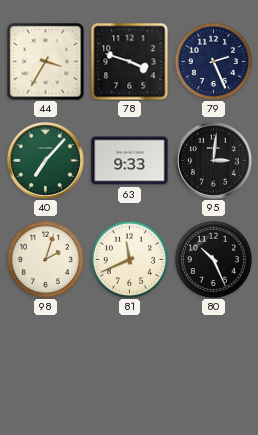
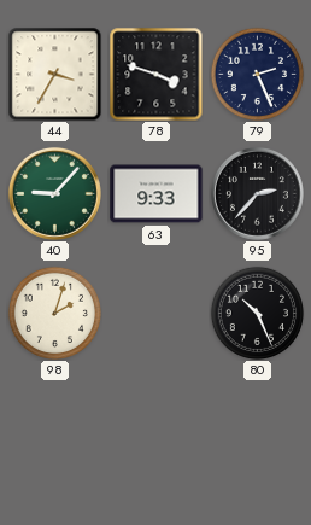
40: 7:07 -> 9:07
95: 3:01 -> 2:37
81: 11:41 -> none
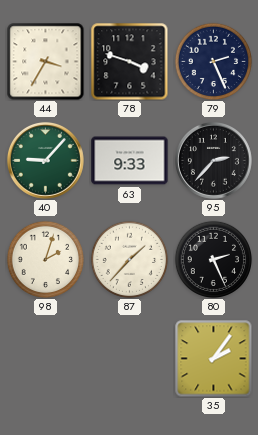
87: none -> 1:37
80: 10:26 -> 2:26
35: none -> 2:06
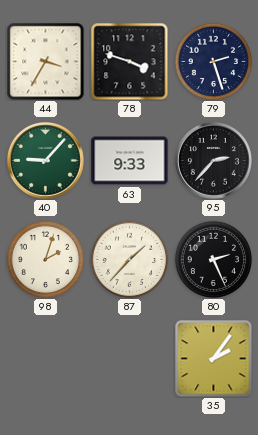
79: 2:26 -> 2:27
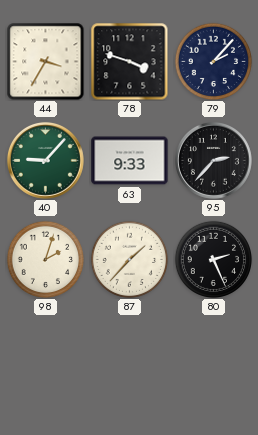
79: 2:27 -> 2:07
35: 2:06 -> none
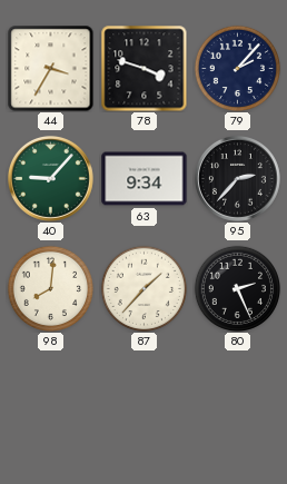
63: 9:33 -> 9:34
98: 2:03 -> 8:01
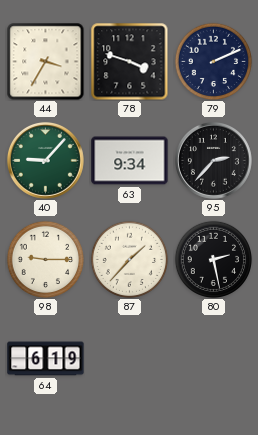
79: 2:07 -> 2:11
98: 8:01 -> 9:15
80: 2:26 -> 2:28
64: none -> 6:19
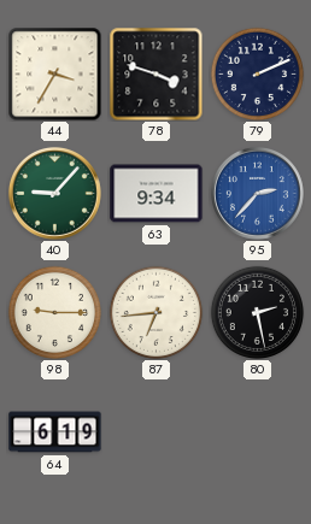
95 dial: black -> blue
87: 1:37 -> 6:44
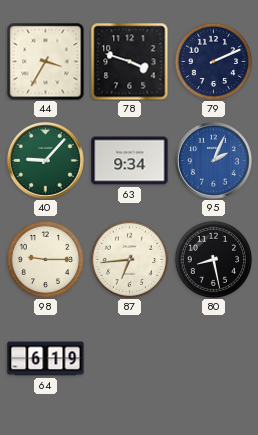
95: 2:37 -> 2:04
80: 2:28 -> 8:28
